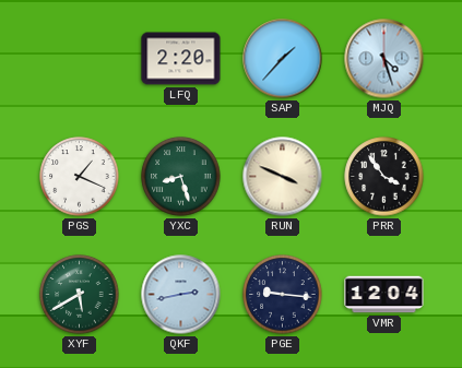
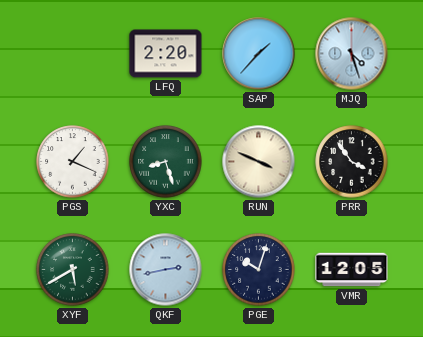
PGE: 9:16 -> 10:03
VMR: 12:04 -> 12:05
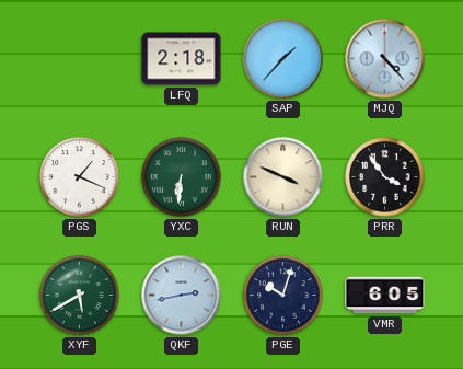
LFQ: 2:20 -> 2:18
MJQ: 4:27 -> 4:23
YXC: 8:27 -> 6:31
VMR: 12:05 -> 6:05
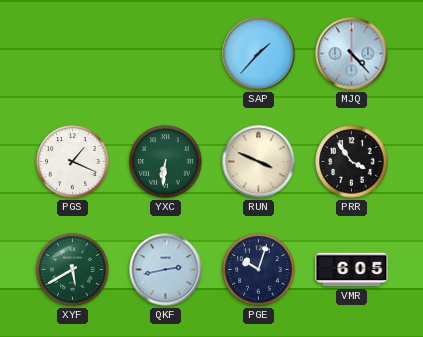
LFQ: 2:18 -> none
